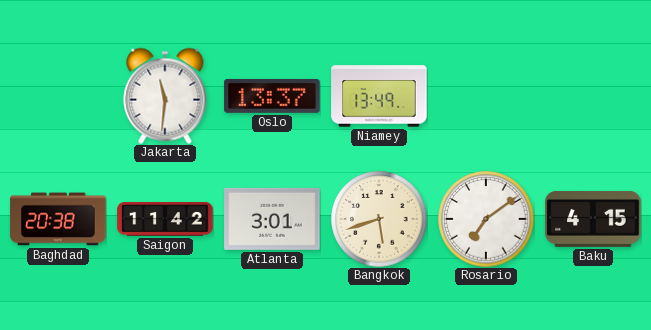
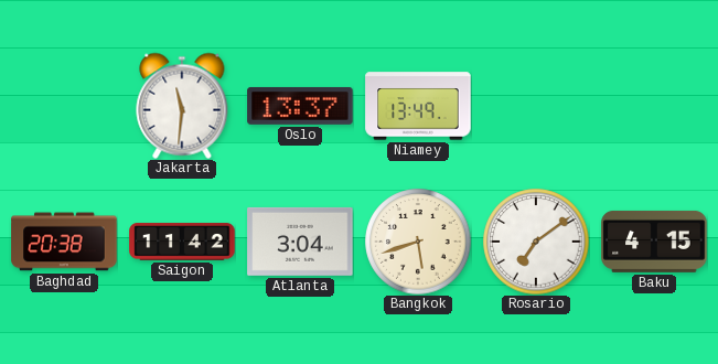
Atlanta: 3:01 -> 3:04
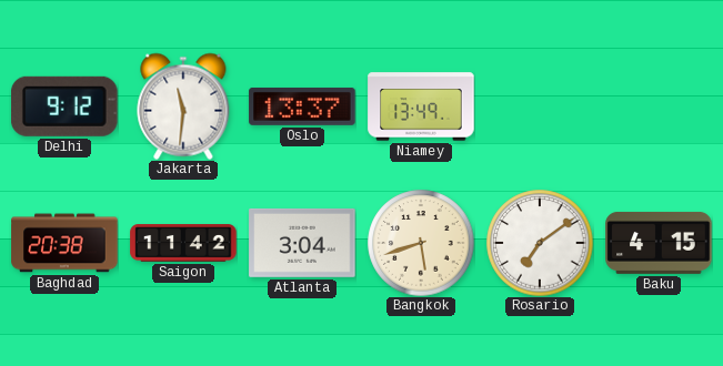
Delhi: none -> 9:12
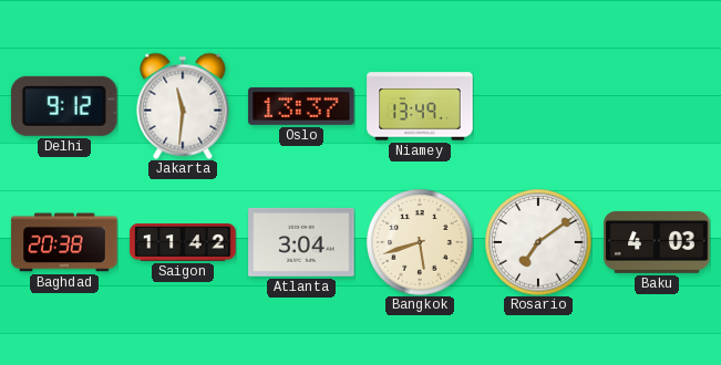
Baku: 4:15 -> 4:03
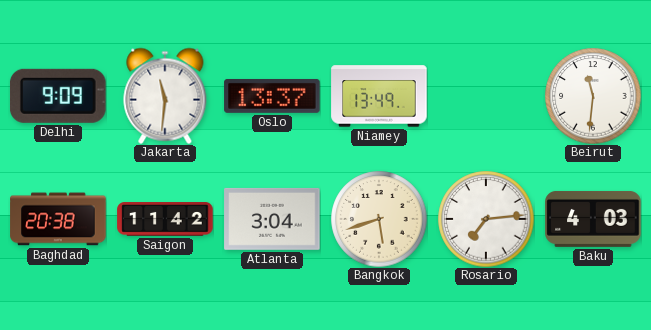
Delhi: 9:12 -> 9:09
Beirut: none -> 11:31
Rosario: 7:09 -> 7:14
